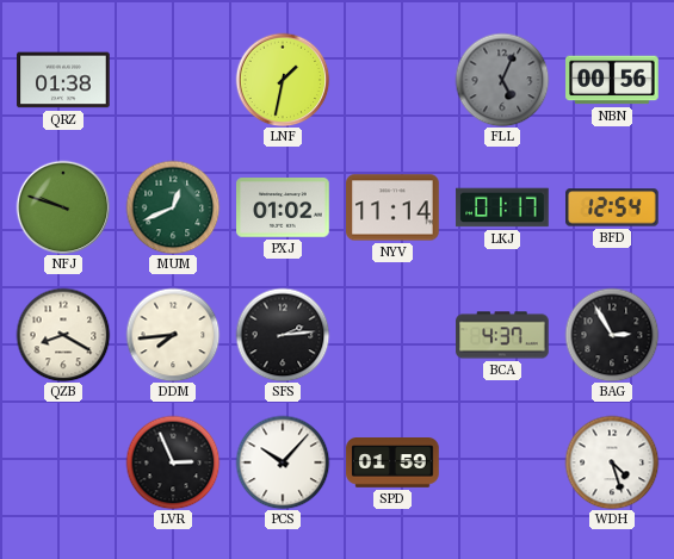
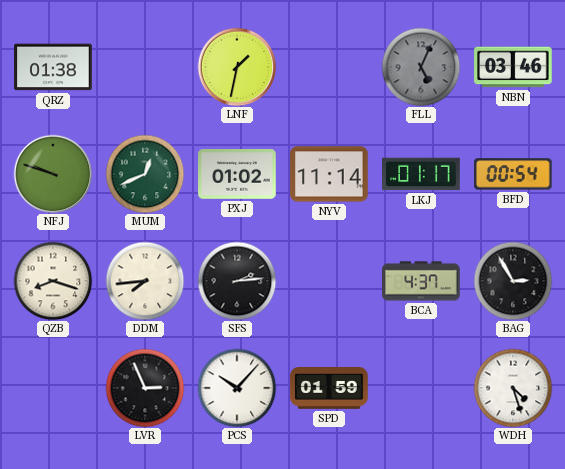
NBN: 00:56 -> 03:46
BFD: 12:54 -> 00:54
QZB: 8:20 -> 8:18
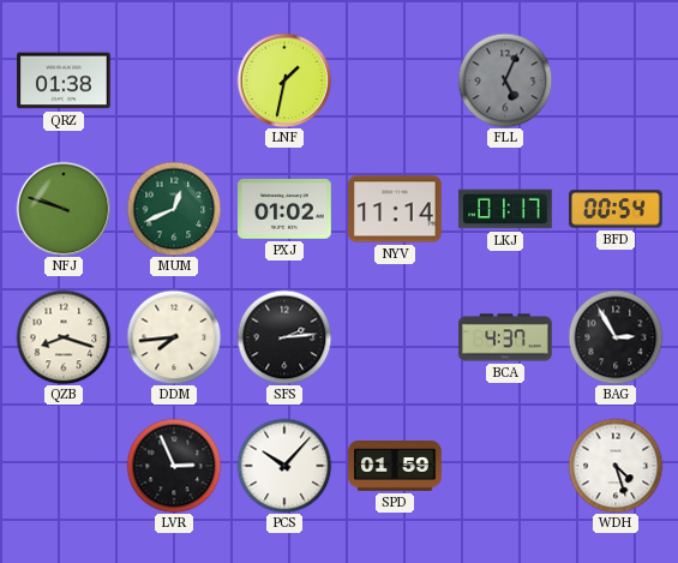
NBN: 03:46 -> none
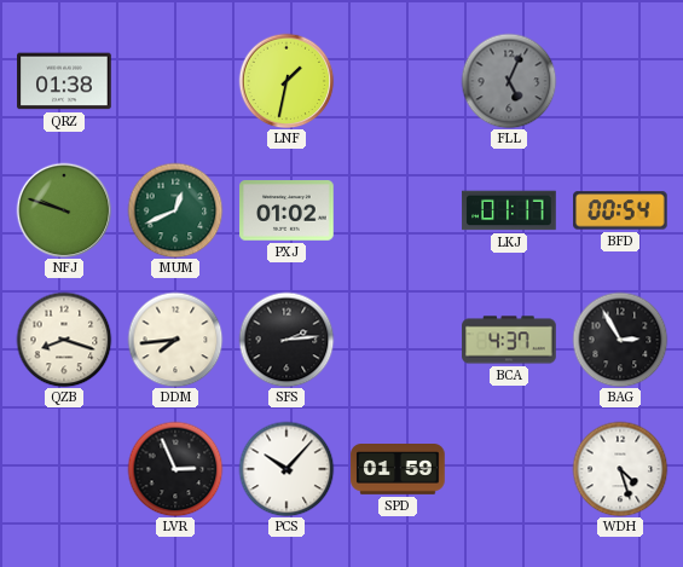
NYV: 11:14 -> none
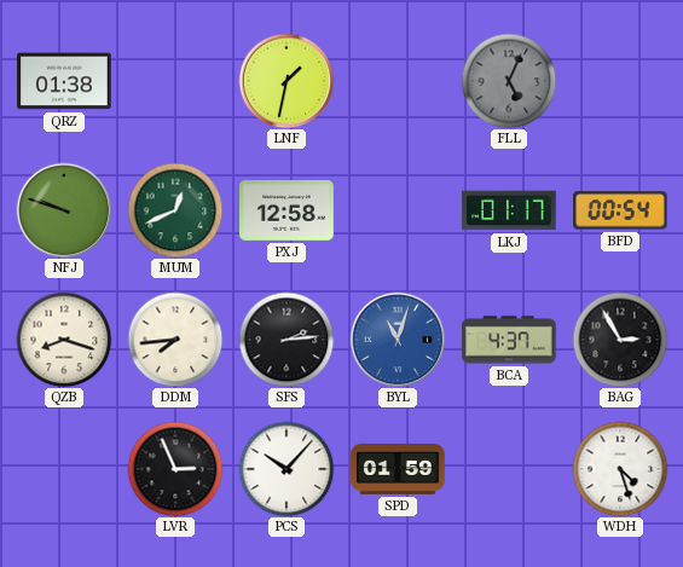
PXJ: 01:02 -> 12:58
BYL: none -> 11:03
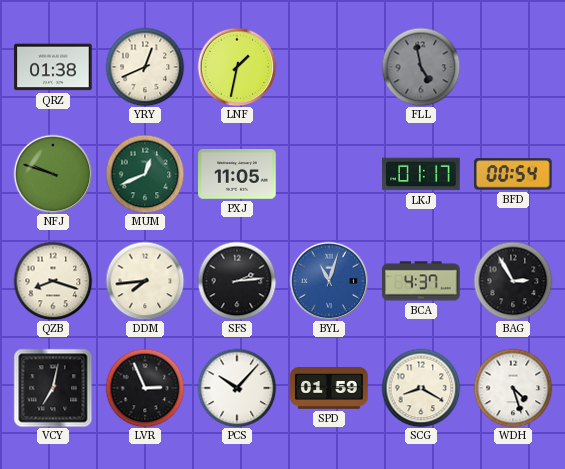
YRY: none -> 12:41
FLL: 5:04 -> 4:58
PXJ: 12:58 -> 11:05
VCY: none -> 7:02
SCG: none -> 8:20
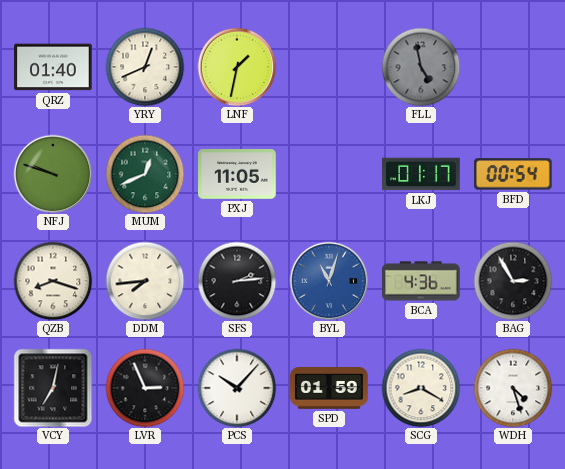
QRZ: 01:38 -> 01:40
BCA: 4:37 -> 4:36
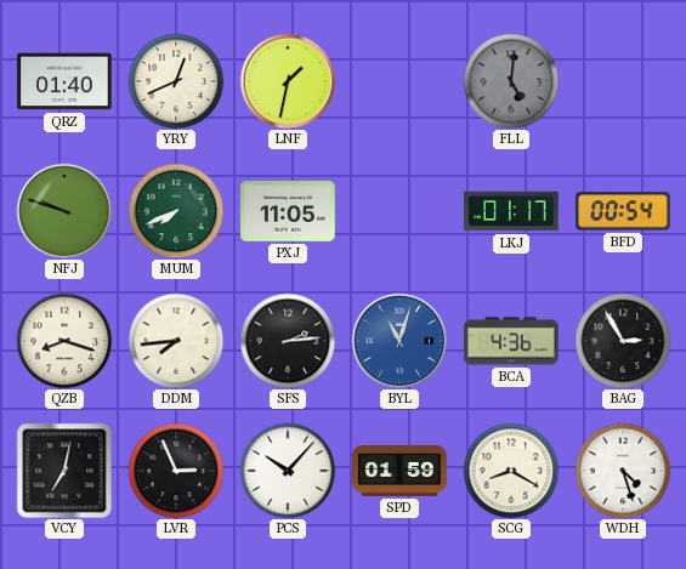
FLL: 4:58 -> 5:01
MUM: 12:41 -> 7:41
